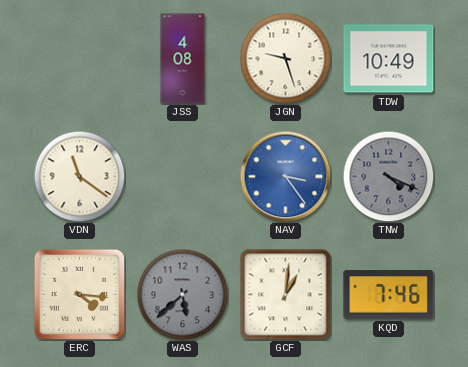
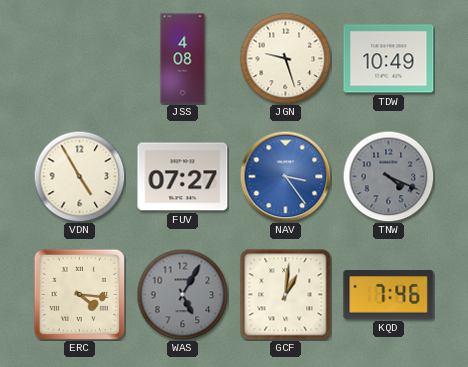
VDN: 11:21 -> 4:55
FUV: none -> 07:27
WAS: 5:38 -> 5:05
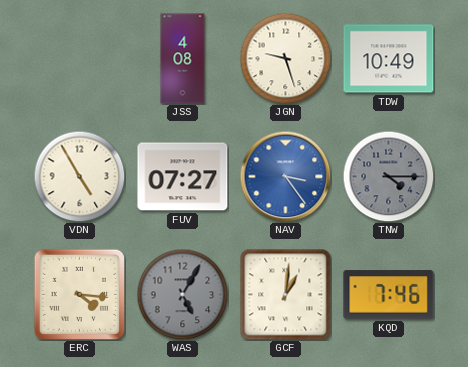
TNW: 4:19 -> 4:15
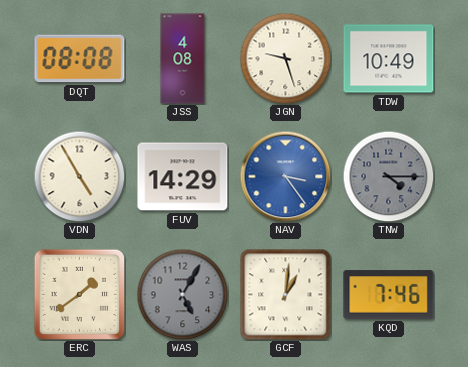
DQT: none -> 08:08
FUV: 07:27 -> 14:29
ERC: 4:16 -> 1:39
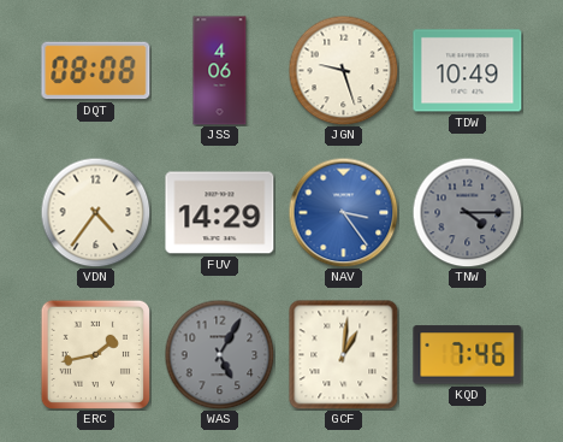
JSS: 4:08 -> 4:06
VDN: 4:55 -> 4:36
ERC: 1:39 -> 1:43
